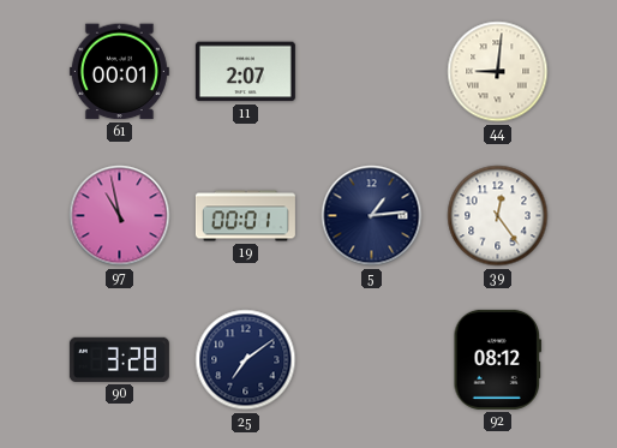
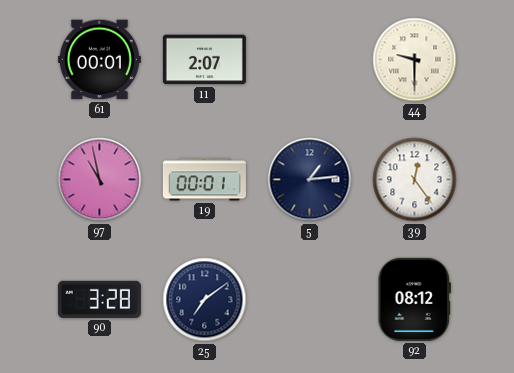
44: 9:01 -> 9:30
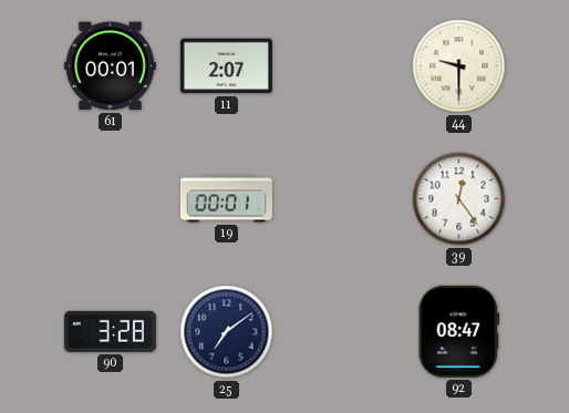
97: 10:58 -> none
5: 1:14 -> none
92: 08:12 -> 08:47
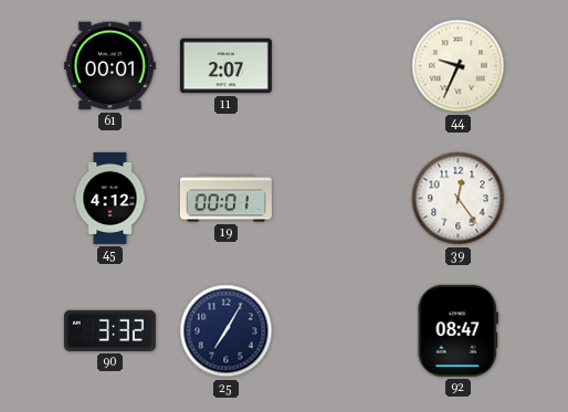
44: 9:30 -> 9:34
45: none -> 4:12
90: 3:28 -> 3:32
25: 7:09 -> 7:05
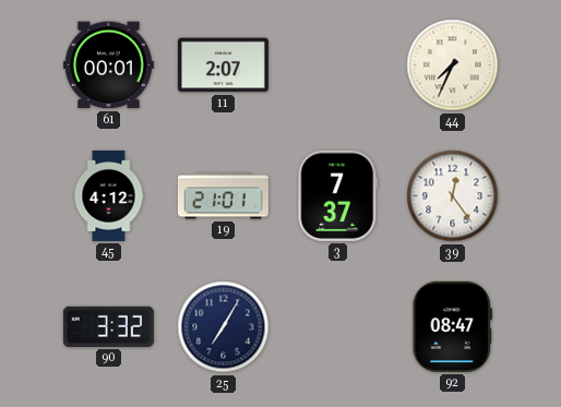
44: 9:34 -> 7:34
19: 00:01 -> 21:01
3: none -> 7:37
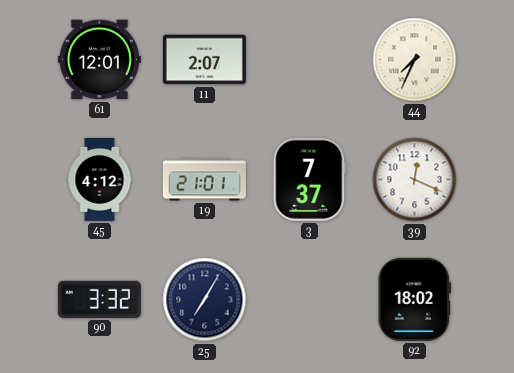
61: 00:01 -> 12:01
39: 12:24 -> 12:19
92: 08:47 -> 18:02
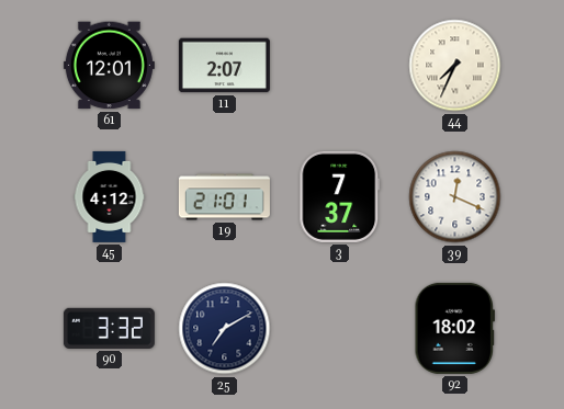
25: 7:05 -> 7:10
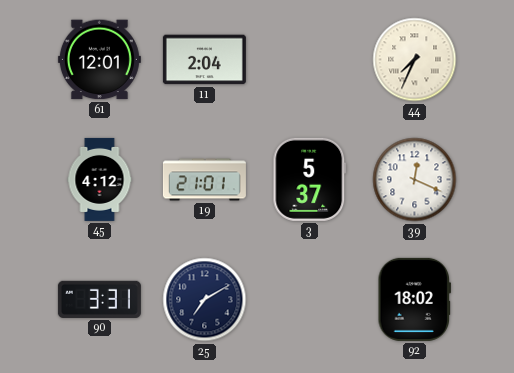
11: 2:07 -> 2:04
3: 7:37 -> 5:37
90: 3:32 -> 3:31
